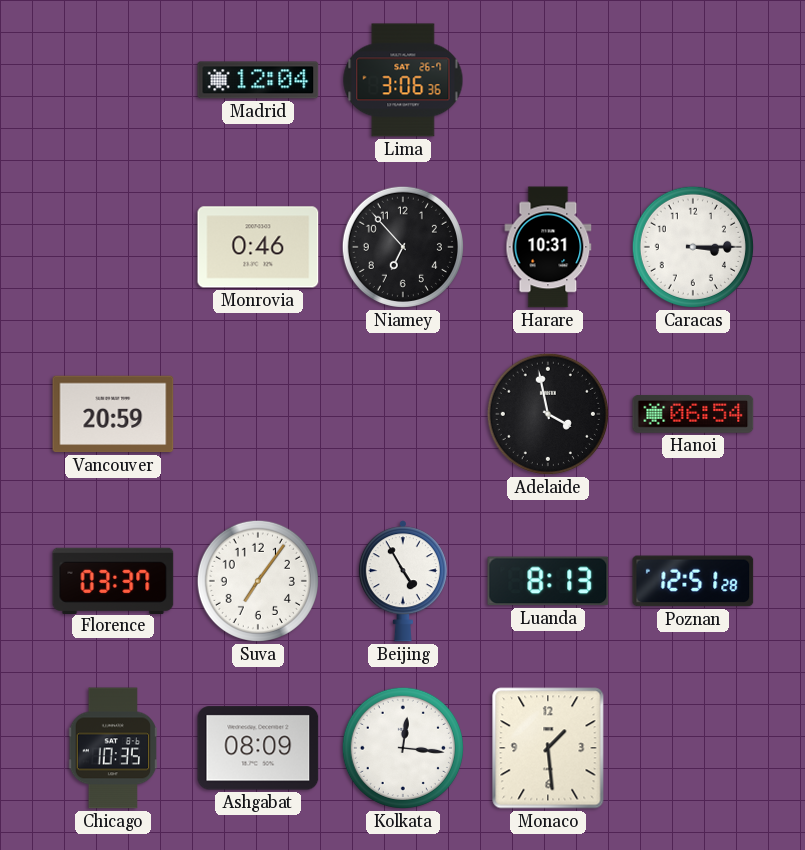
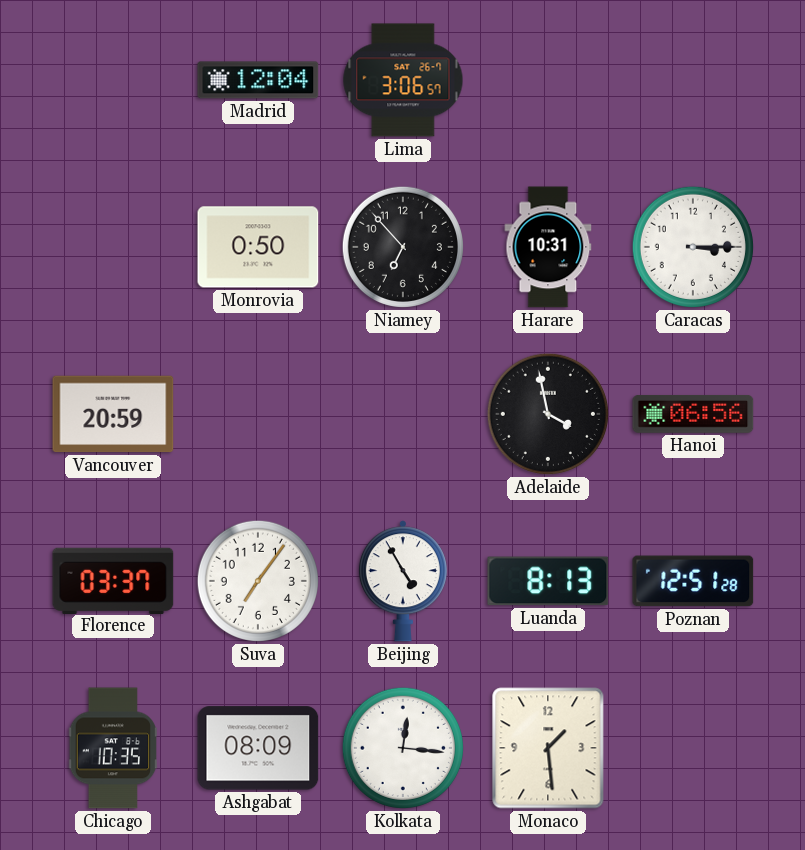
Lima: 3:06:36 -> 3:06:57
Monrovia: 0:46 -> 0:50
Hanoi: 06:54 -> 06:56
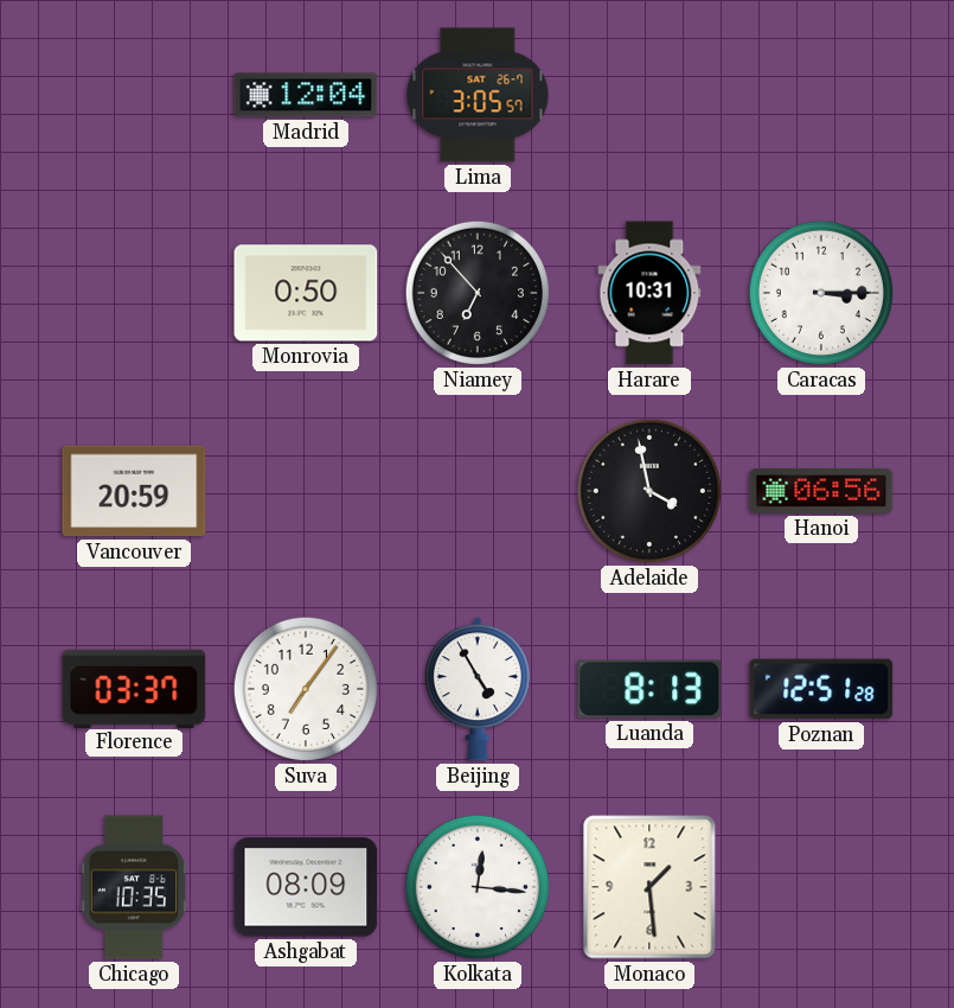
Lima: 3:06 -> 3:05
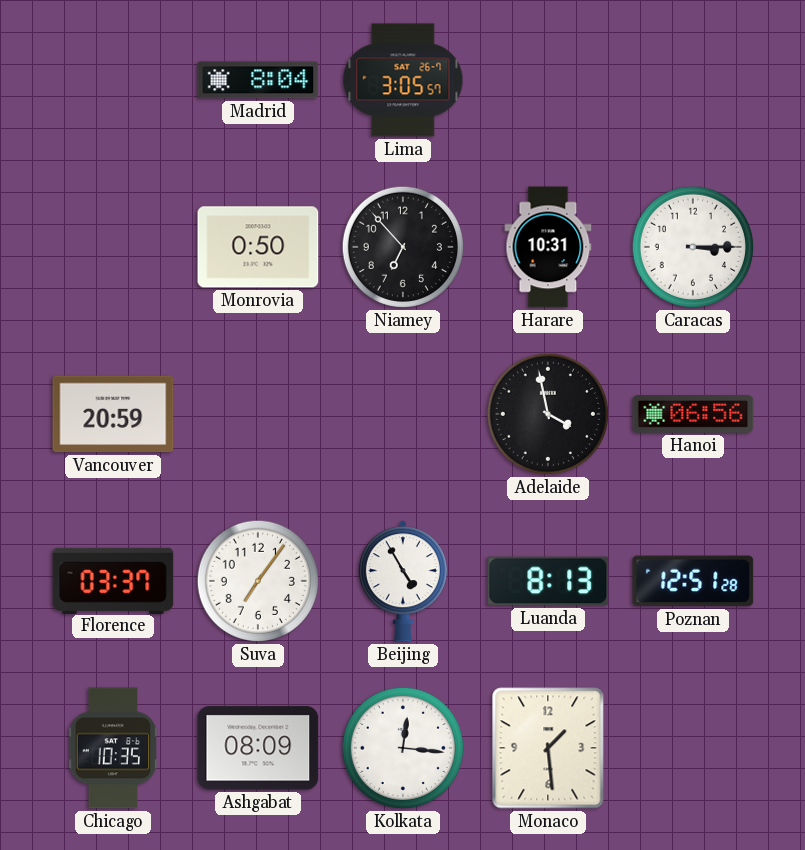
Madrid: 12:04 -> 8:04
